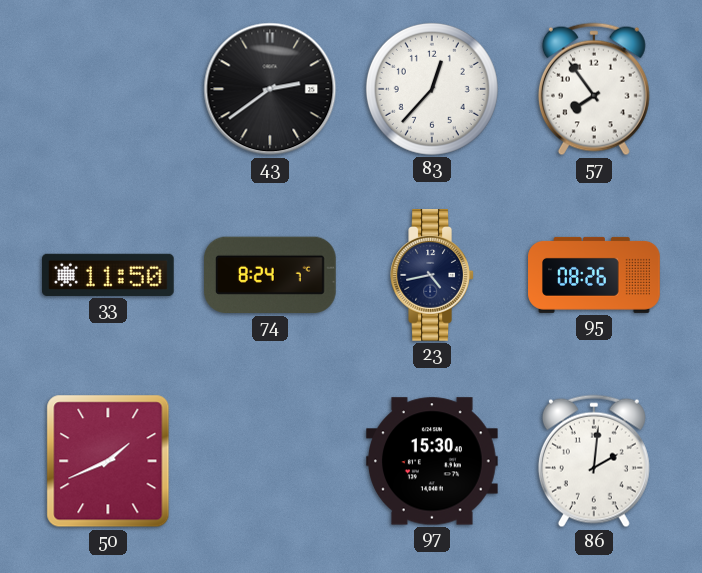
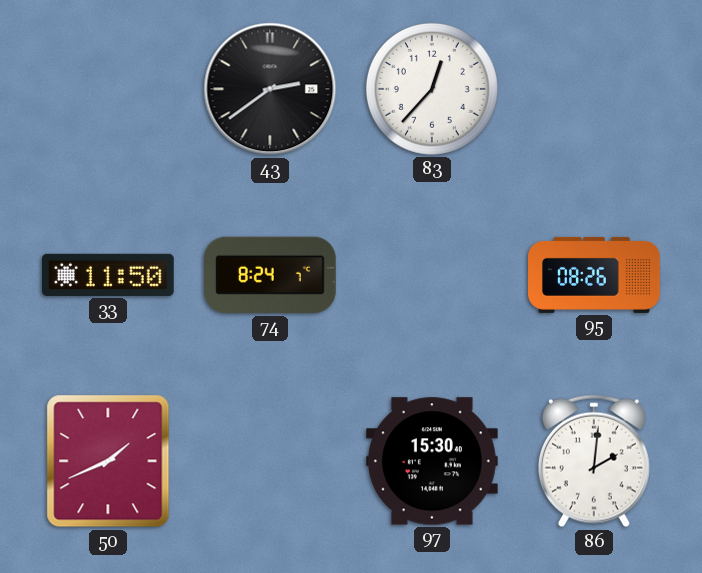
57: 7:54 -> none
23: 4:43 -> none
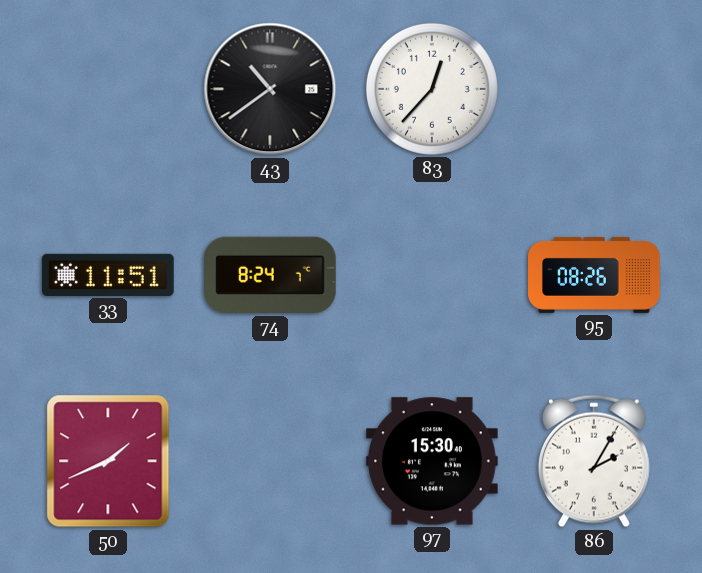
43: 2:39 -> 10:39
33: 11:50 -> 11:51
86: 2:01 -> 2:05
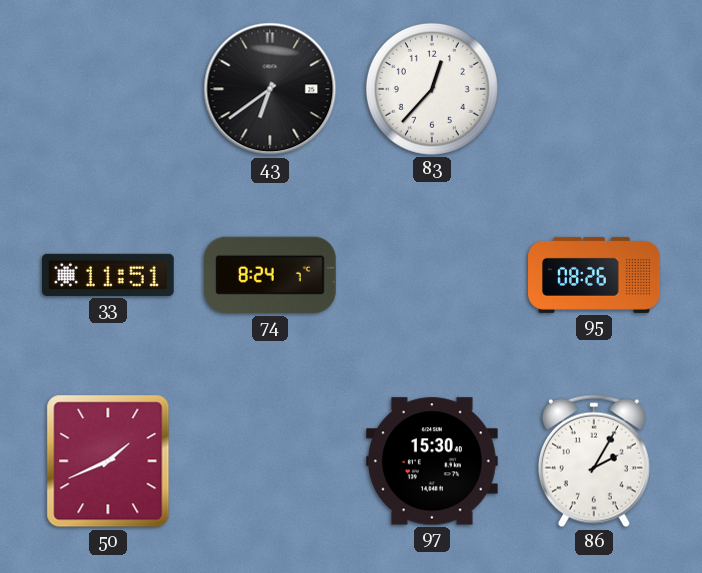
43: 10:39 -> 6:39
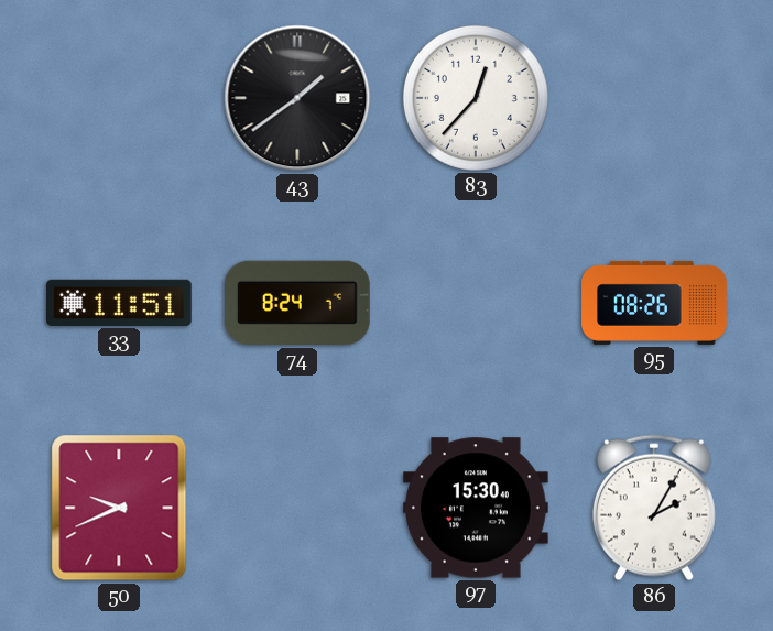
43: 6:39 -> 1:39
50: 1:41 -> 9:41
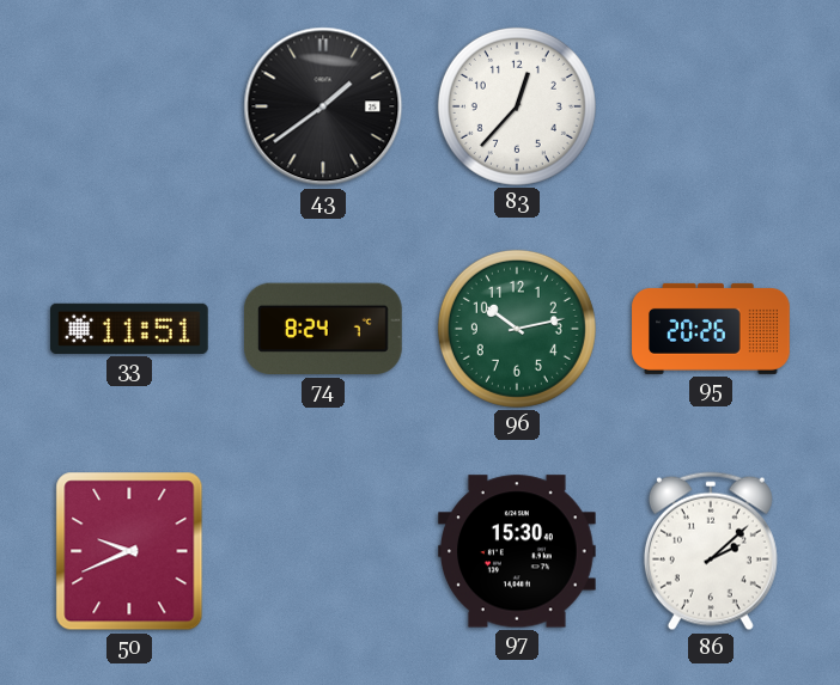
96: none -> 10:13
95: 08:26 -> 20:26
86: 2:05 -> 2:08
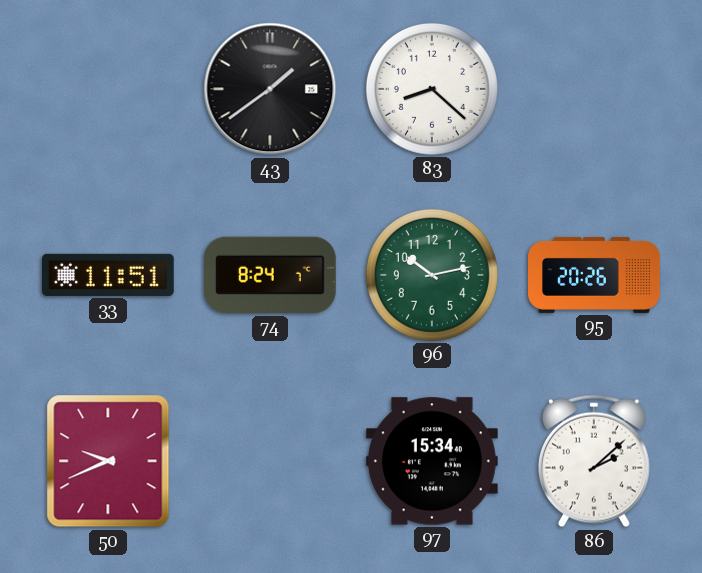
83: 12:37 -> 8:22
97: 15:30 -> 15:34
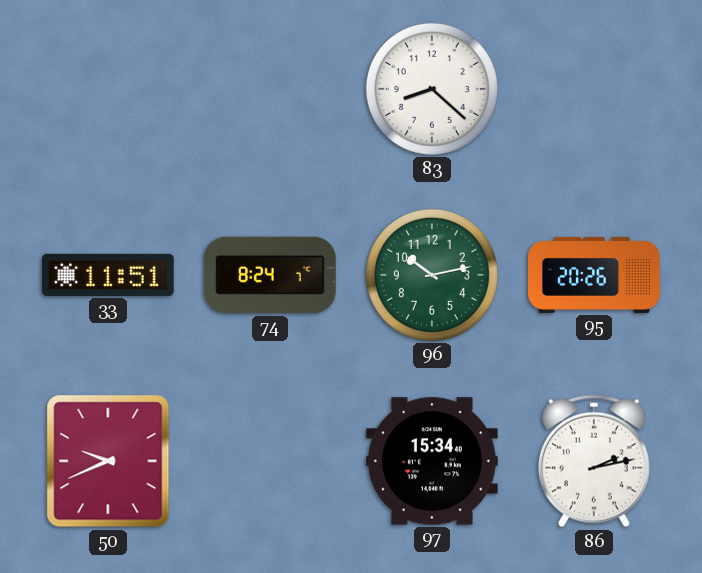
43: 1:39 -> none
86: 2:08 -> 2:13
